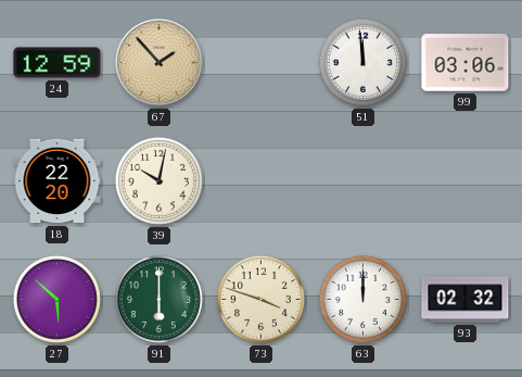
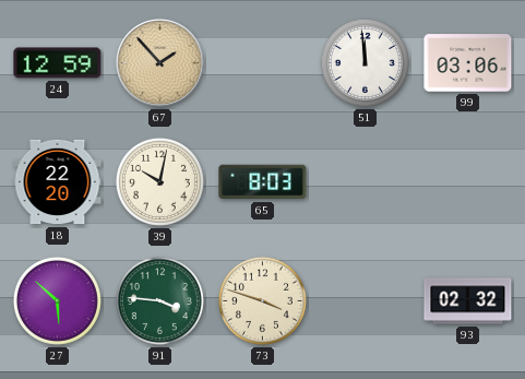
65: none -> 8:03
91: 6:00 -> 3:46
63: 12:00 -> none
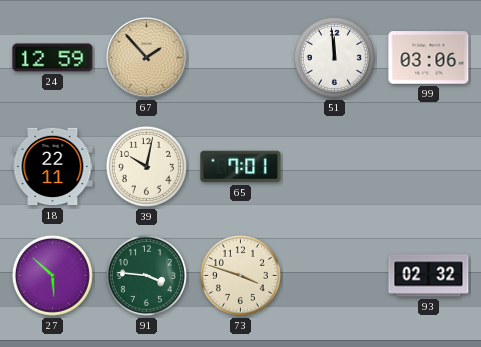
18: 22:20 -> 22:11
65: 8:03 -> 7:01
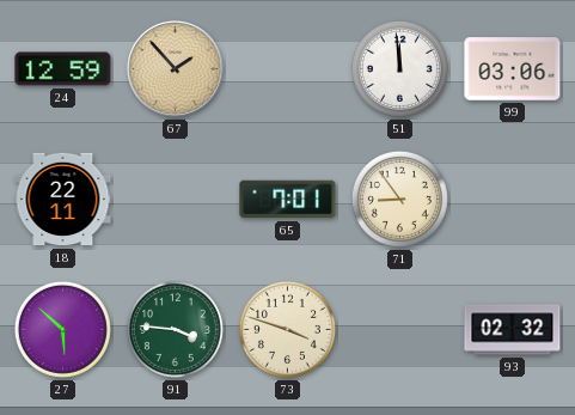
39: 10:02 -> none
71: none -> 8:54
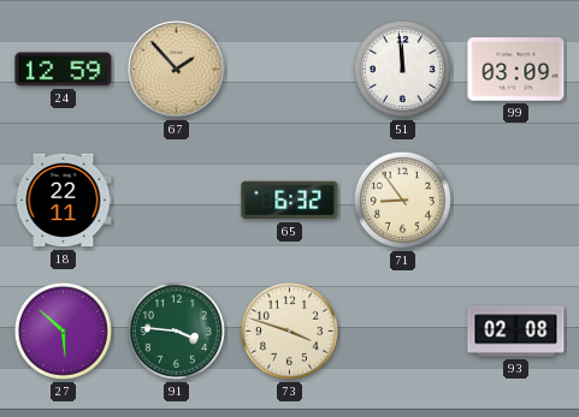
99: 03:06 -> 03:09
65: 7:01 -> 6:32
93: 02:32 -> 02:08
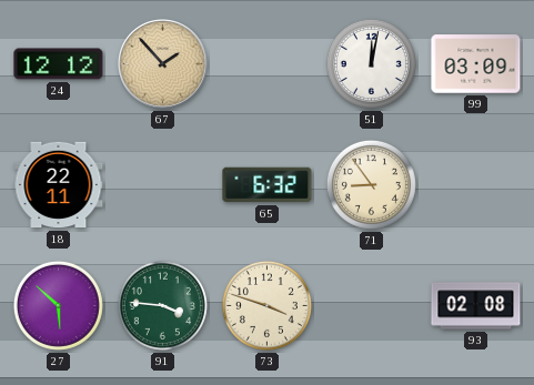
24: 12:59 -> 12:12
51: 11:59 -> 12:02
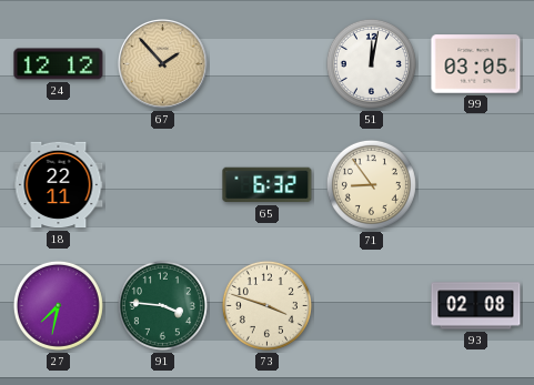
99: 03:09 -> 03:05
27: 5:52 -> 7:32
